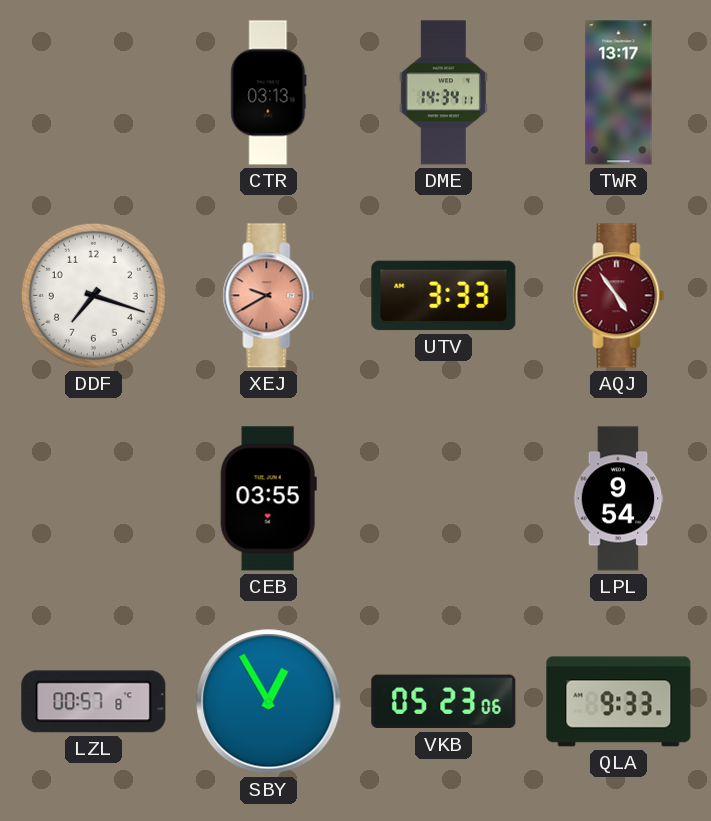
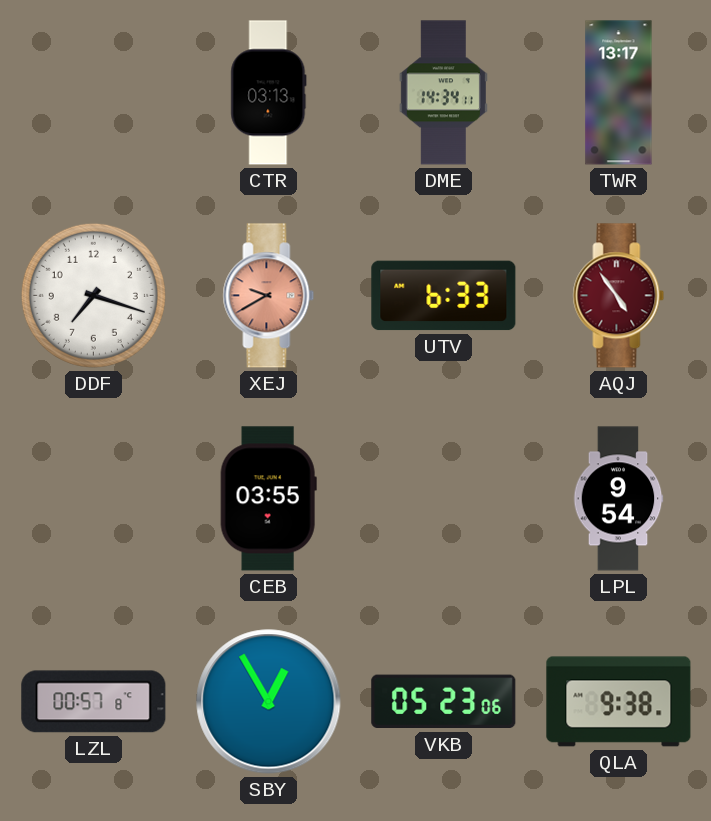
UTV: 3:33 -> 6:33
QLA: 9:33 -> 9:38
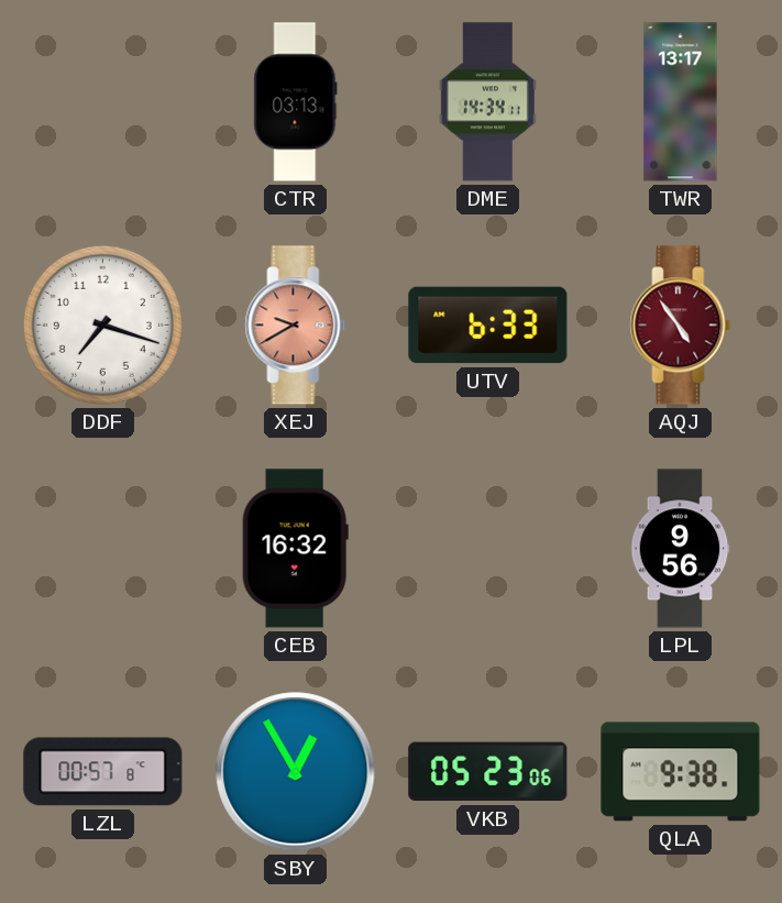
CEB: 03:55 -> 16:32
LPL: 9:54 -> 9:56
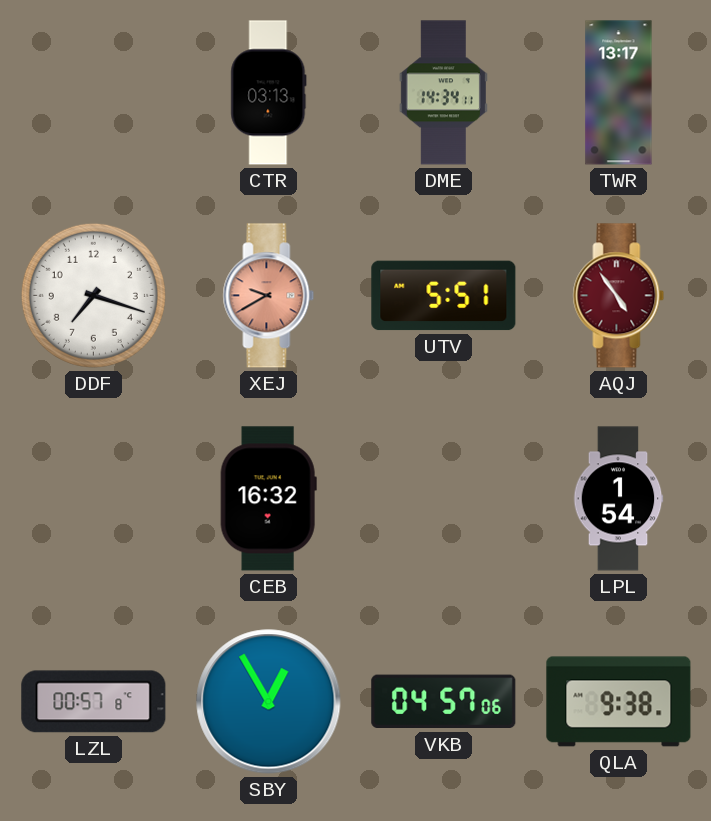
UTV: 6:33 -> 5:51
LPL: 9:56 -> 1:54
VKB: 05:23 -> 04:57
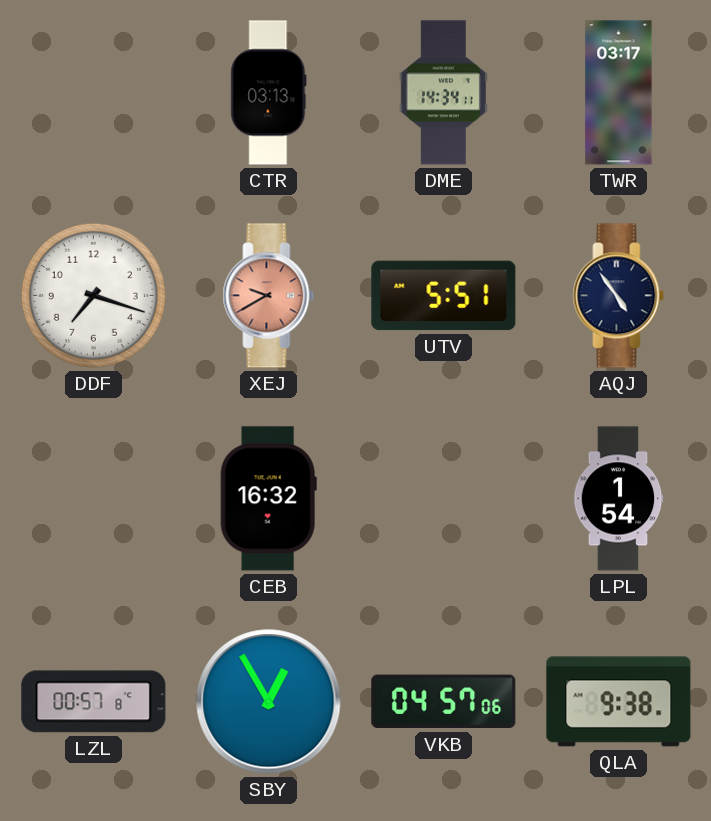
TWR: 13:17 -> 03:17
AQJ dial: burgundy -> navy
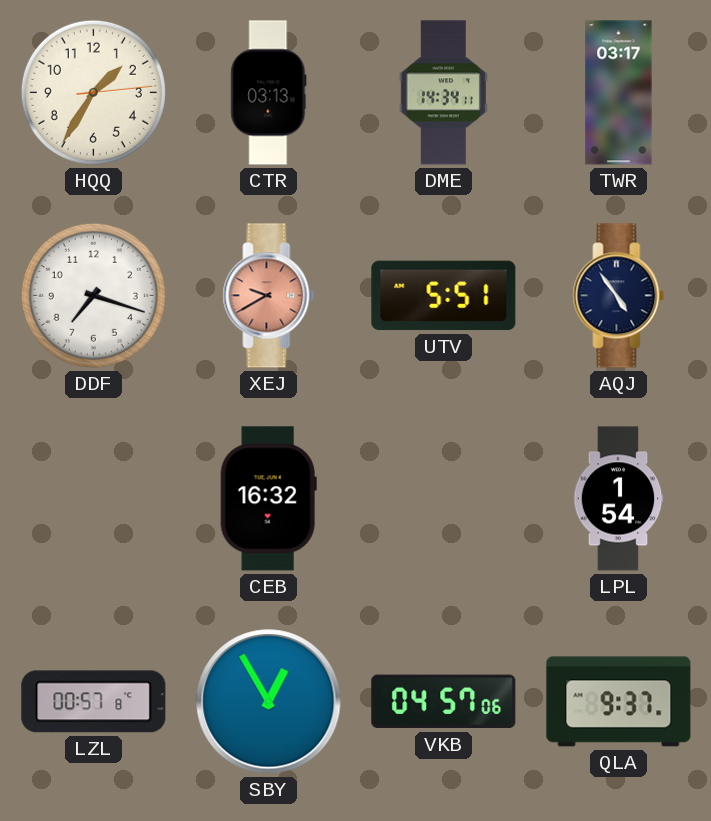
HQQ: none -> 1:35
QLA: 9:38 -> 9:37
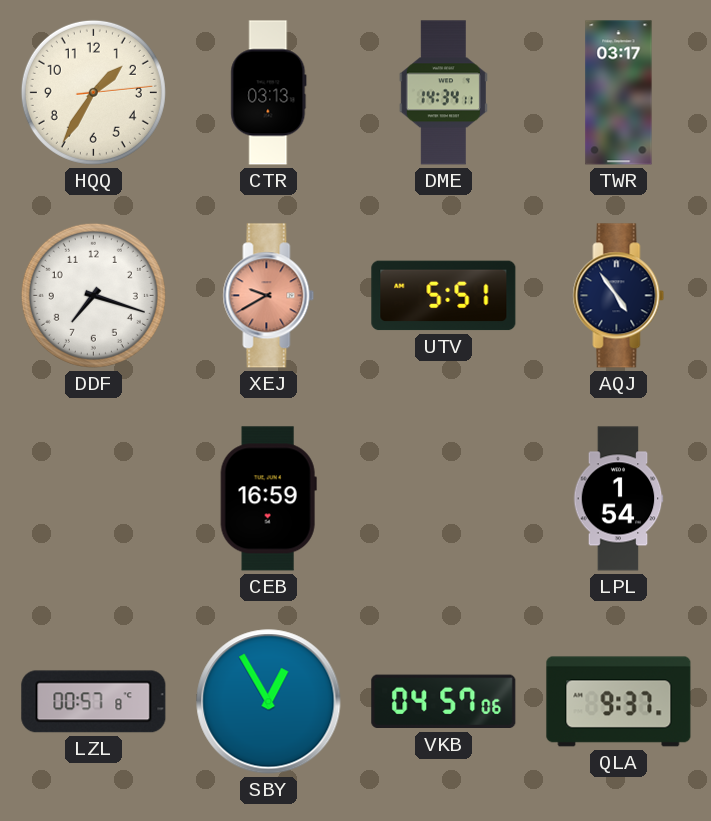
CEB: 16:32 -> 16:59
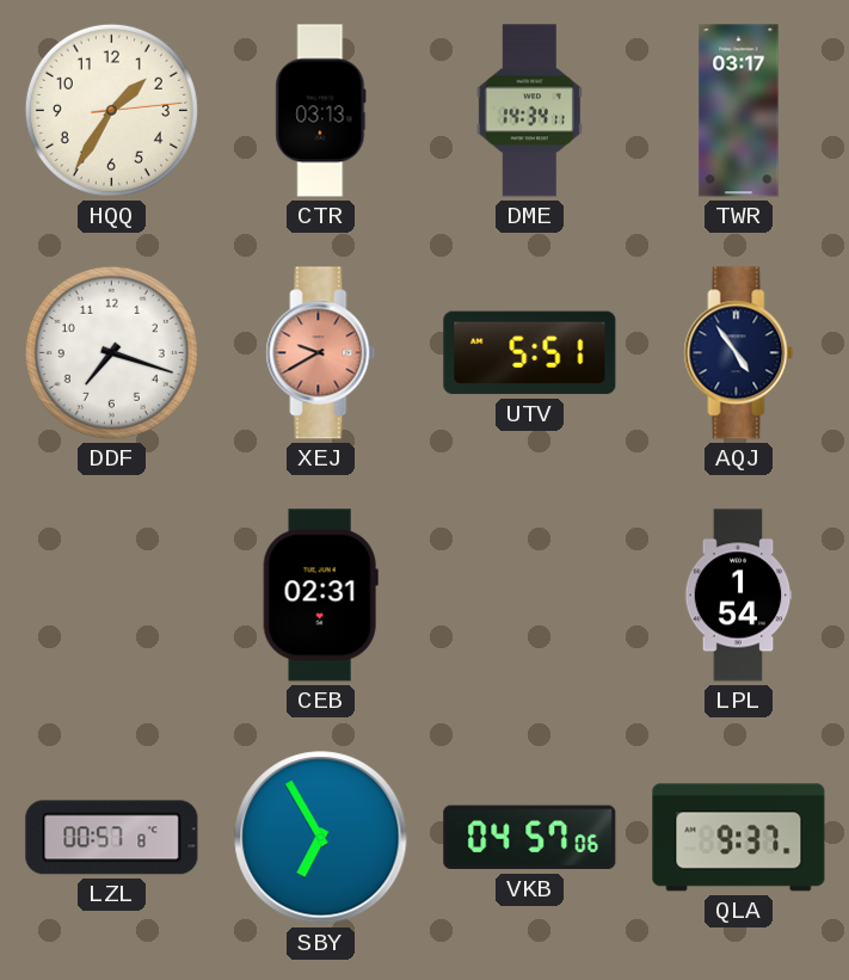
CEB: 16:59 -> 02:31
SBY: 12:55 -> 6:55
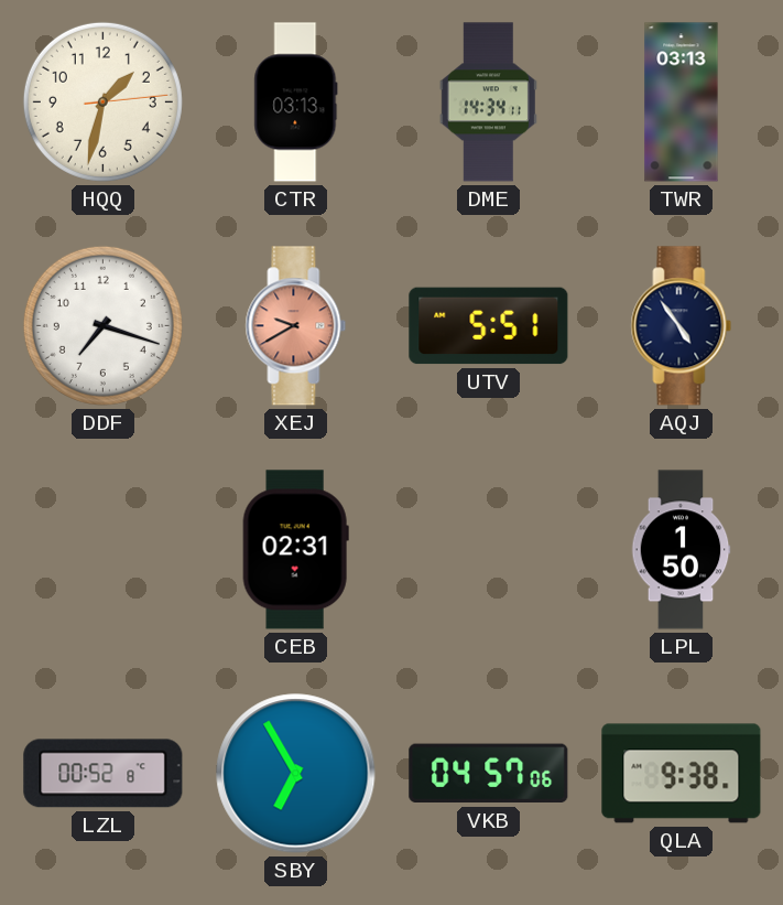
HQQ: 1:35 -> 1:32
TWR: 03:17 -> 03:13
LPL: 1:54 -> 1:50
LZL: 00:57 -> 00:52
QLA: 9:37 -> 9:38
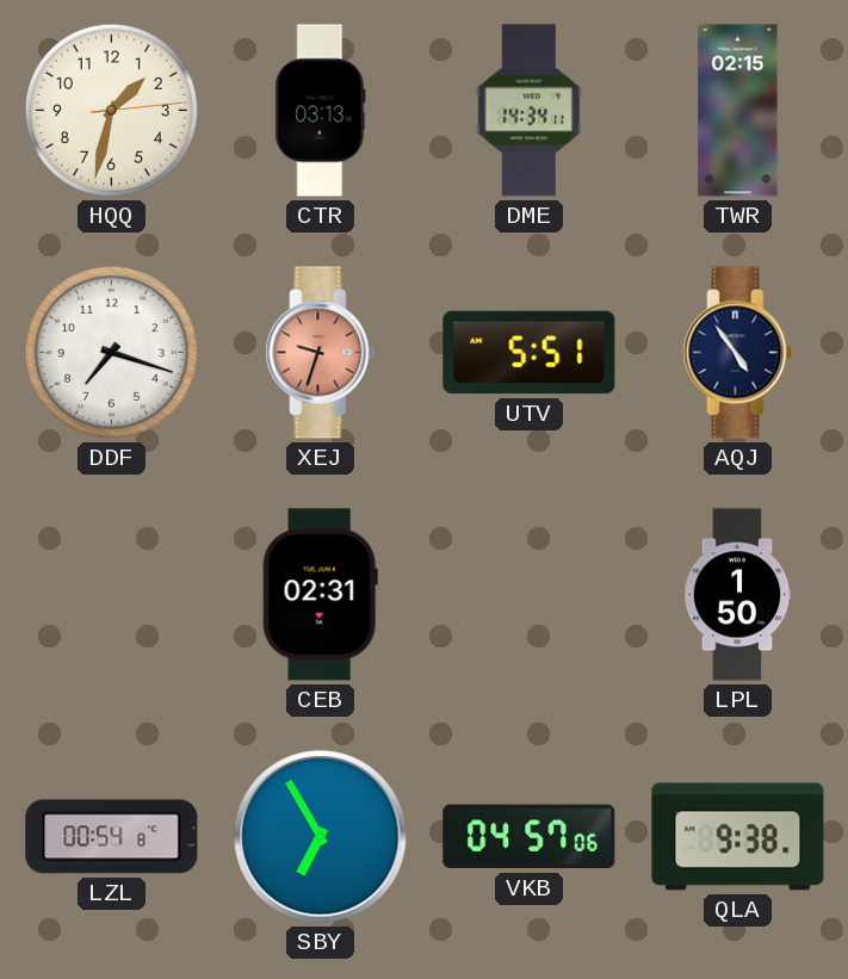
TWR: 03:13 -> 02:15
XEJ: 9:40 -> 9:33
LZL: 00:52 -> 00:54
